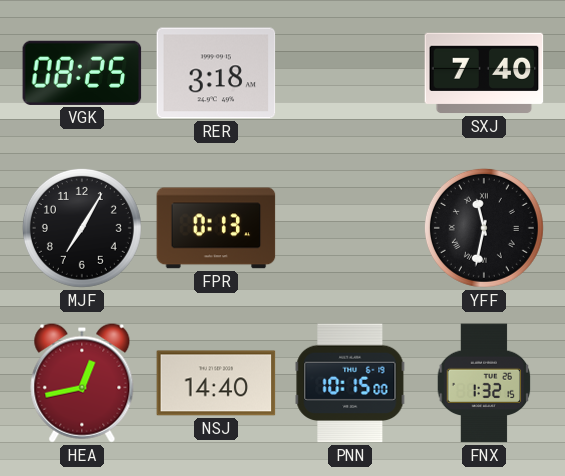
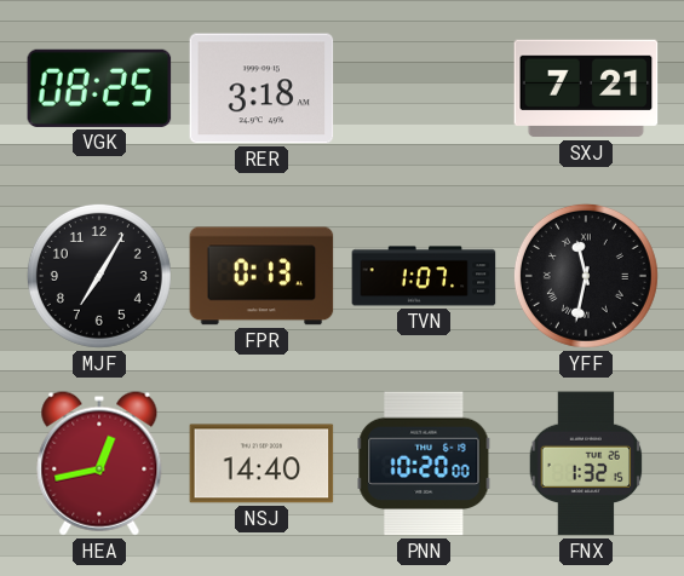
SXJ: 7:40 -> 7:21
TVN: none -> 1:07
PNN: 10:15 -> 10:20
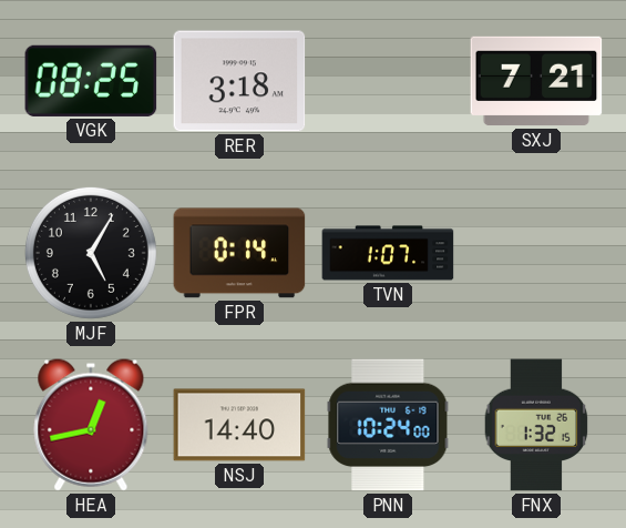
MJF: 7:05 -> 5:05
FPR: 0:13 -> 0:14
YFF: 11:32 -> none
PNN: 10:20 -> 10:24
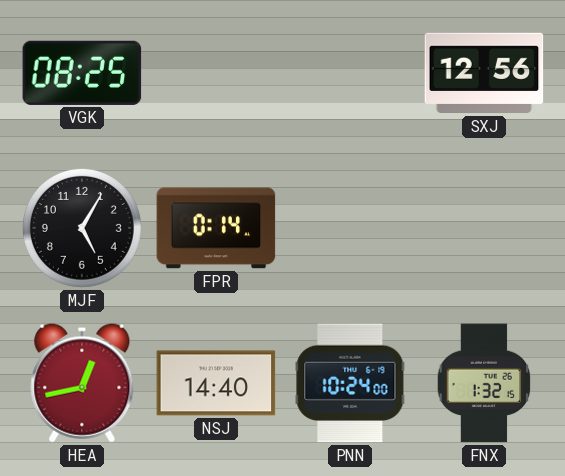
RER: 3:18 -> none
SXJ: 7:21 -> 12:56
TVN: 1:07 -> none
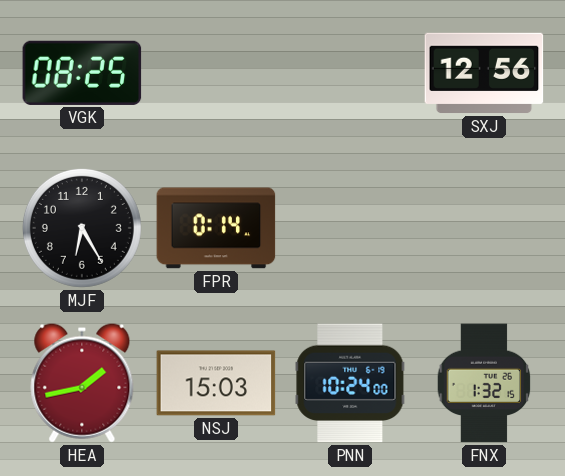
MJF: 5:05 -> 6:25
HEA: 12:43 -> 1:43
NSJ: 14:40 -> 15:03
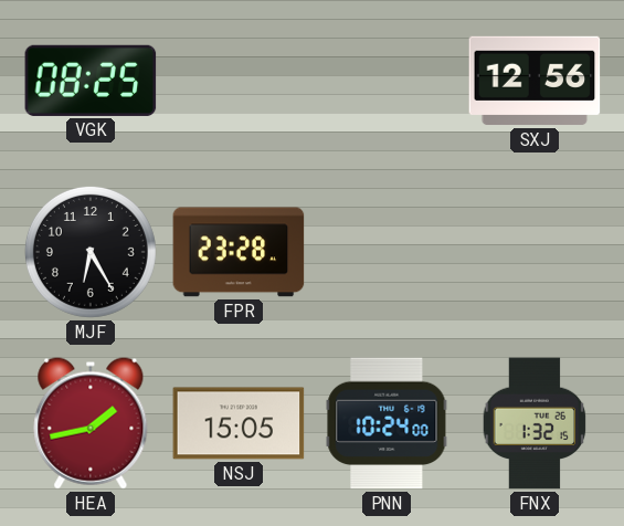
FPR: 0:14 -> 23:28
NSJ: 15:03 -> 15:05
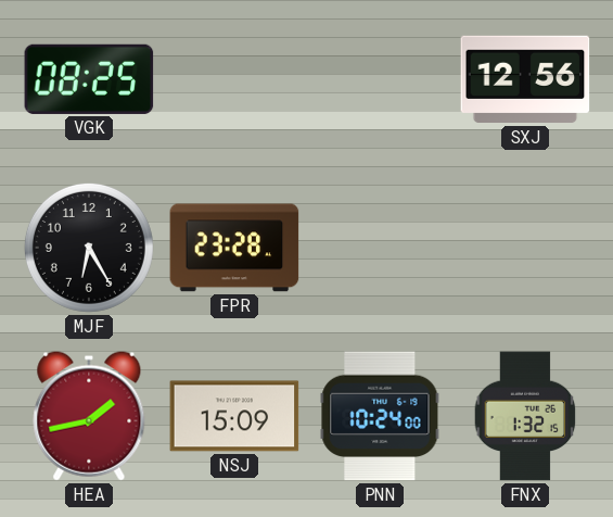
NSJ: 15:05 -> 15:09
